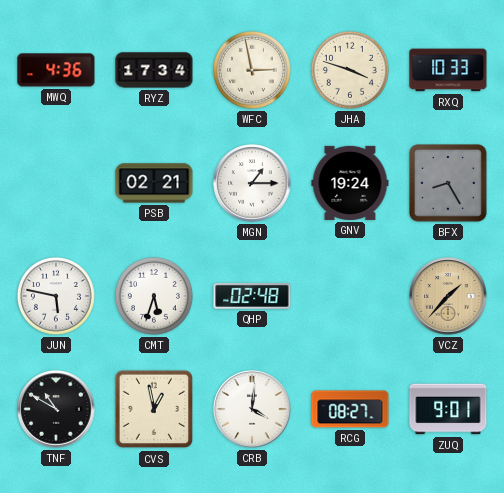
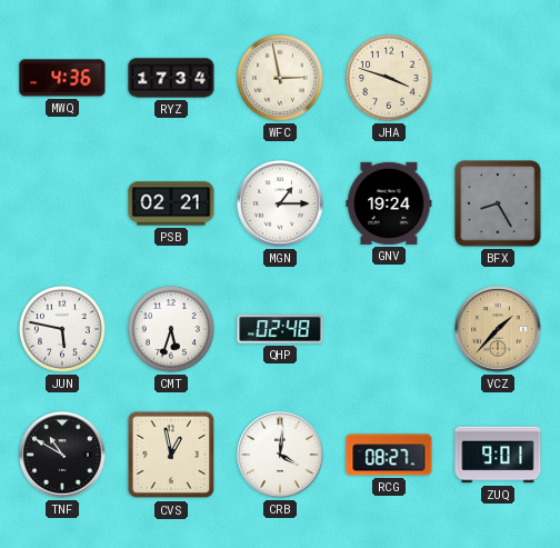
RXQ: 10:33 -> none
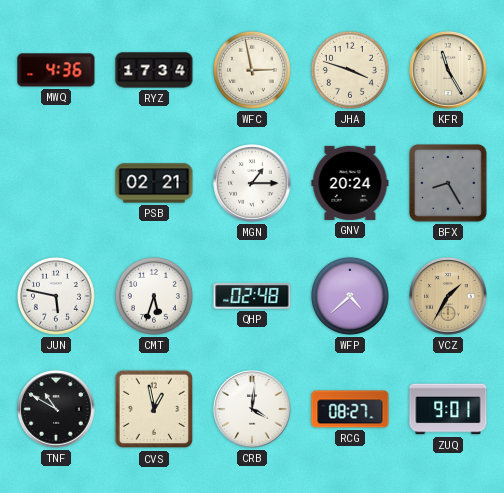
KFR: none -> 11:25
GNV: 19:24 -> 20:24
WFP: none -> 4:38
VCZ: 1:37 -> 1:35
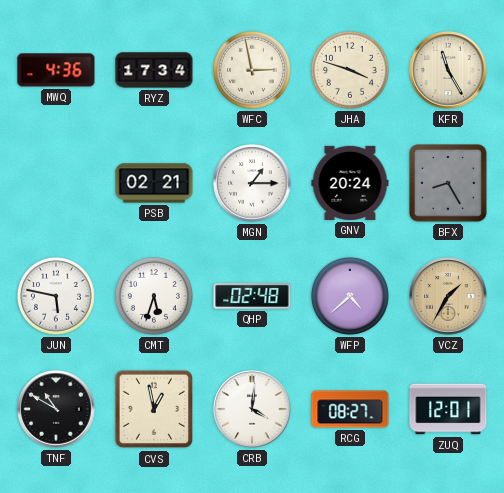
ZUQ: 9:01 -> 12:01
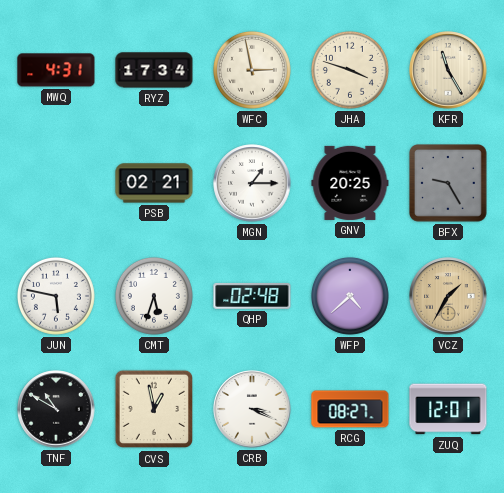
MWQ: 4:36 -> 4:31
GNV: 20:24 -> 20:25
BFX: 8:25 -> 9:25
CRB: 4:01 -> 3:19
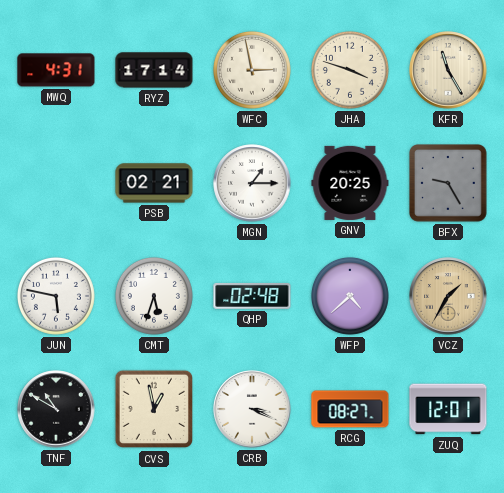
RYZ: 17:34 -> 17:14
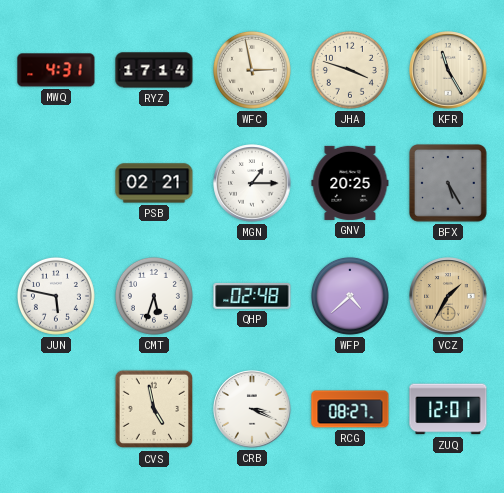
BFX: 9:25 -> 5:25
TNF: 10:50 -> none
CVS: 12:58 -> 4:58
